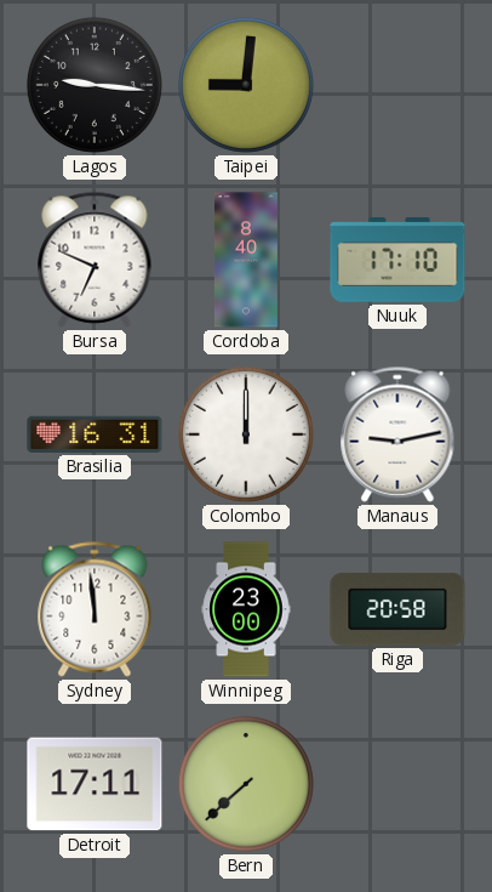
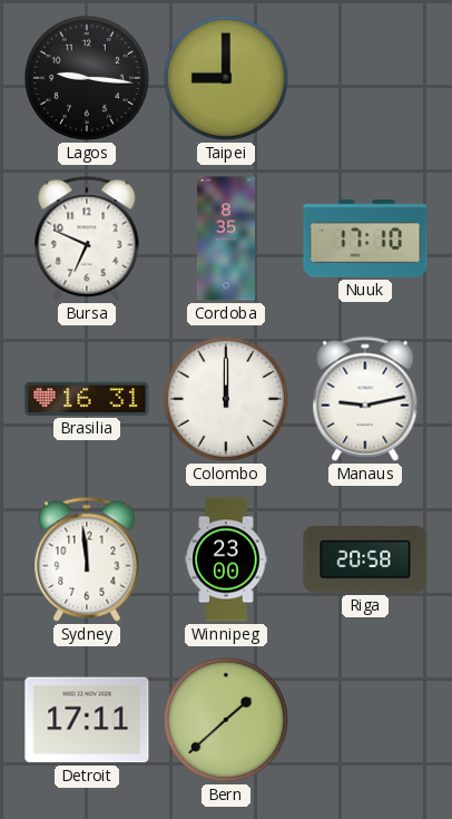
Taipei: 9:01 -> 9:00
Cordoba: 8:40 -> 8:35
Bern: 7:38 -> 1:38
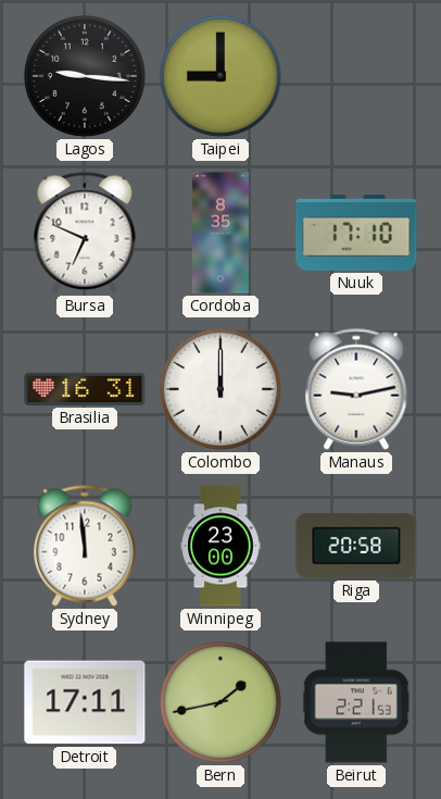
Bern: 1:38 -> 1:43
Beirut: none -> 2:21
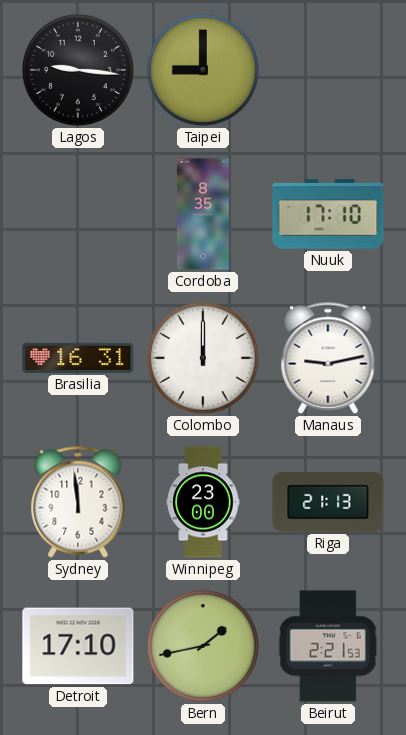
Bursa: 6:49 -> none
Riga: 20:58 -> 21:13
Detroit: 17:11 -> 17:10
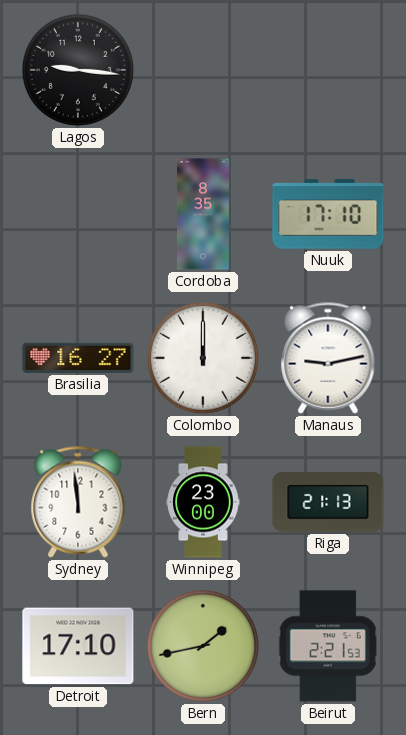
Taipei: 9:00 -> none
Brasilia: 16:31 -> 16:27
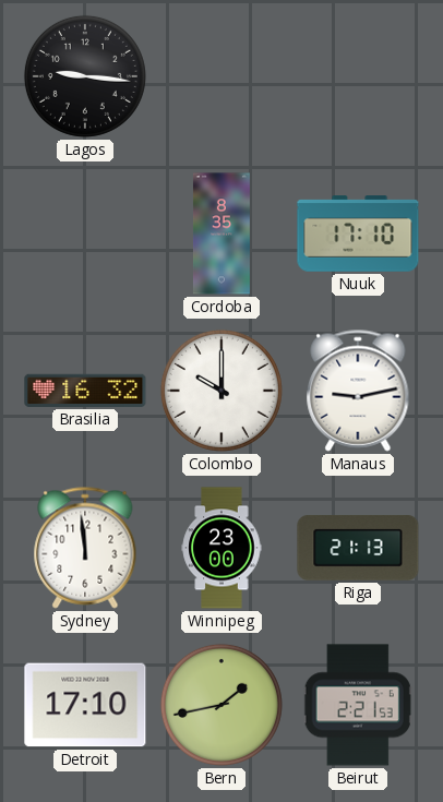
Brasilia: 16:27 -> 16:32
Colombo: 12:00 -> 10:00
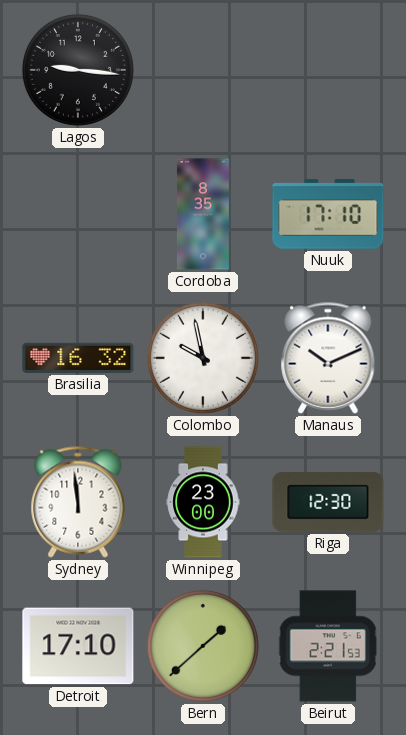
Colombo: 10:00 -> 9:58
Manaus: 9:13 -> 10:11
Riga: 21:13 -> 12:30
Bern: 1:43 -> 1:38
